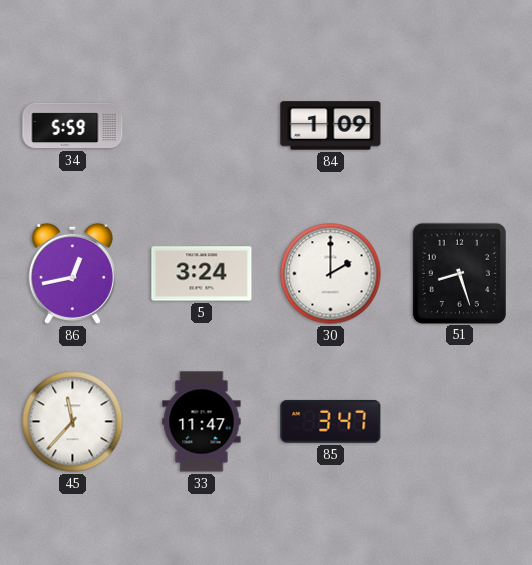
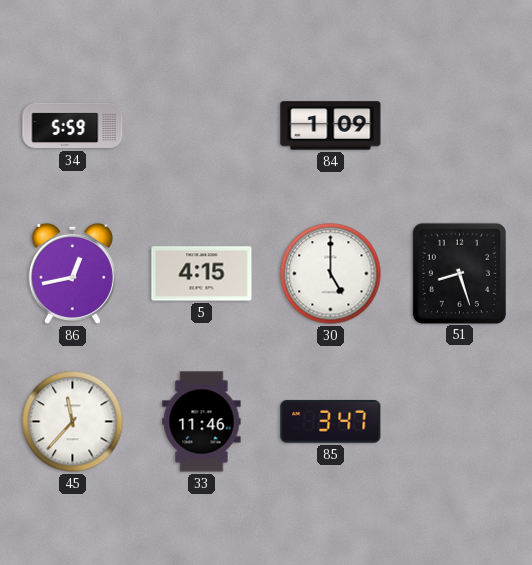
5: 3:24 -> 4:15
30: 2:00 -> 5:00
33: 11:47 -> 11:46
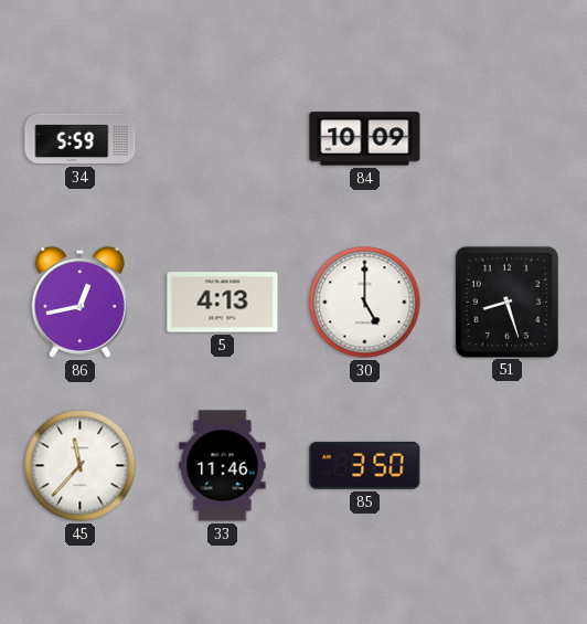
84: 1:09 -> 10:09
5: 4:15 -> 4:13
85: 3:47 -> 3:50
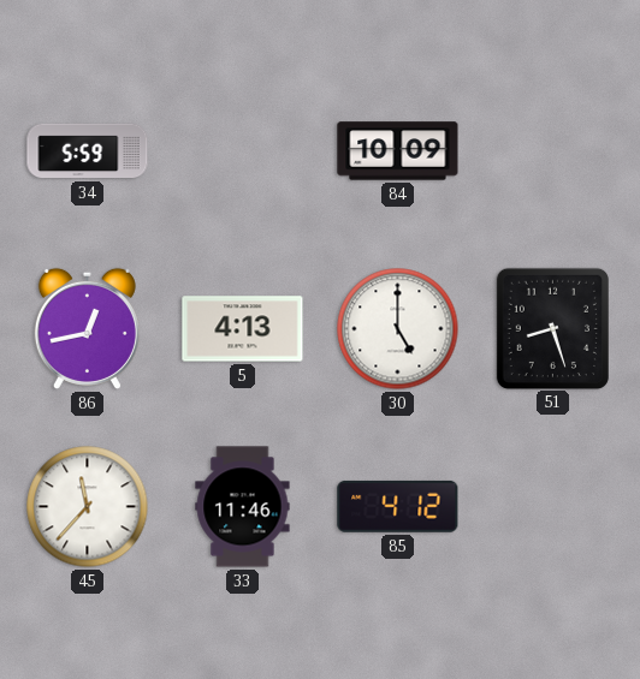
85: 3:50 -> 4:12
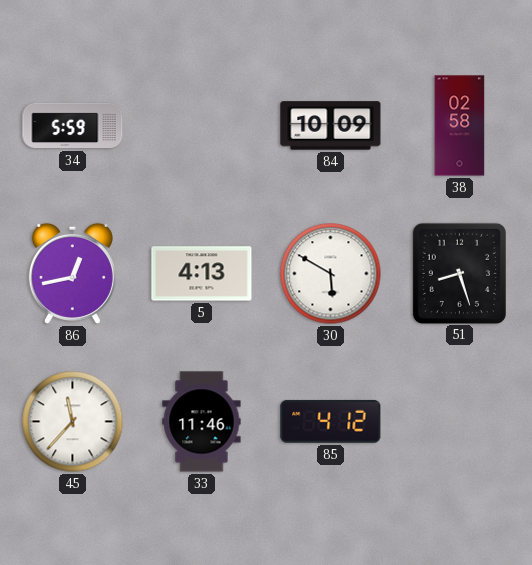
38: none -> 02:58
30: 5:00 -> 5:50
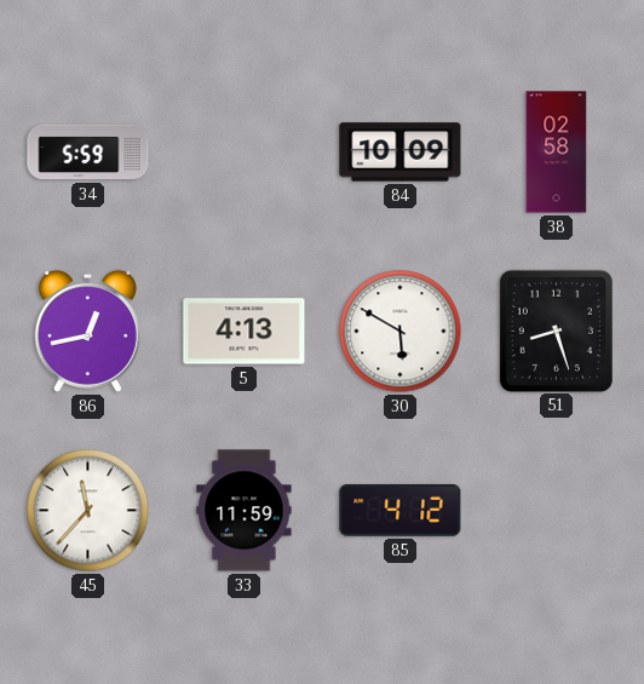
33: 11:46 -> 11:59
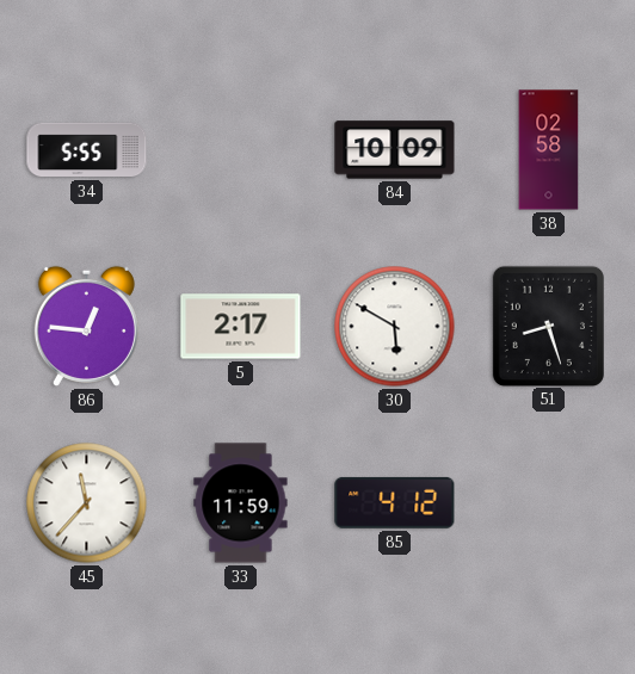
34: 5:59 -> 5:55
86: 12:43 -> 12:46
5: 4:13 -> 2:17
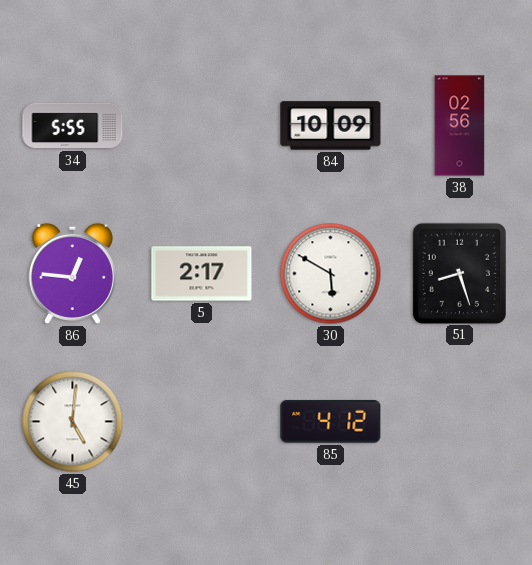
38: 02:58 -> 02:56
45: 11:37 -> 5:01
33: 11:59 -> none
